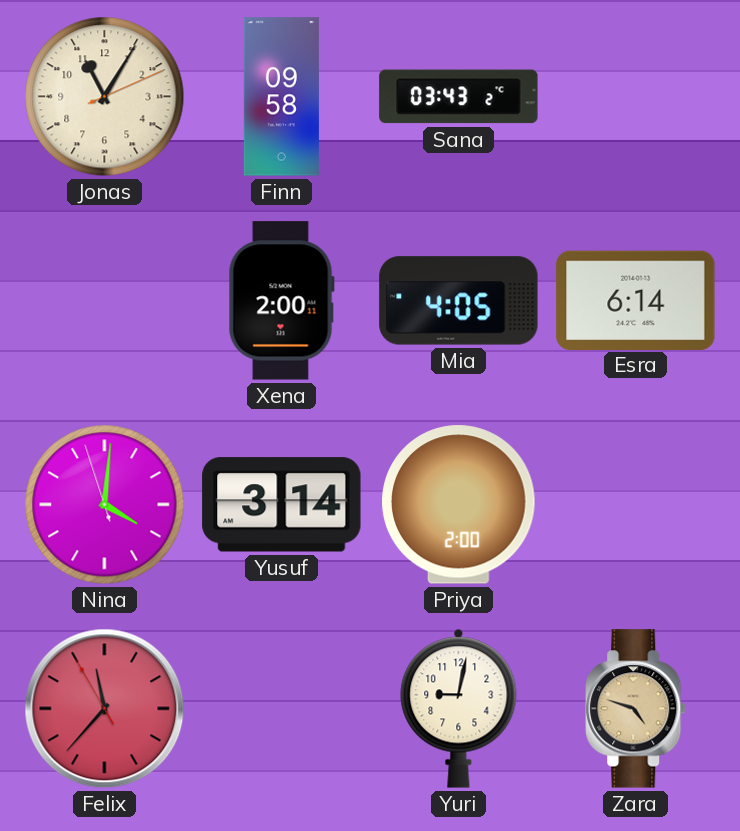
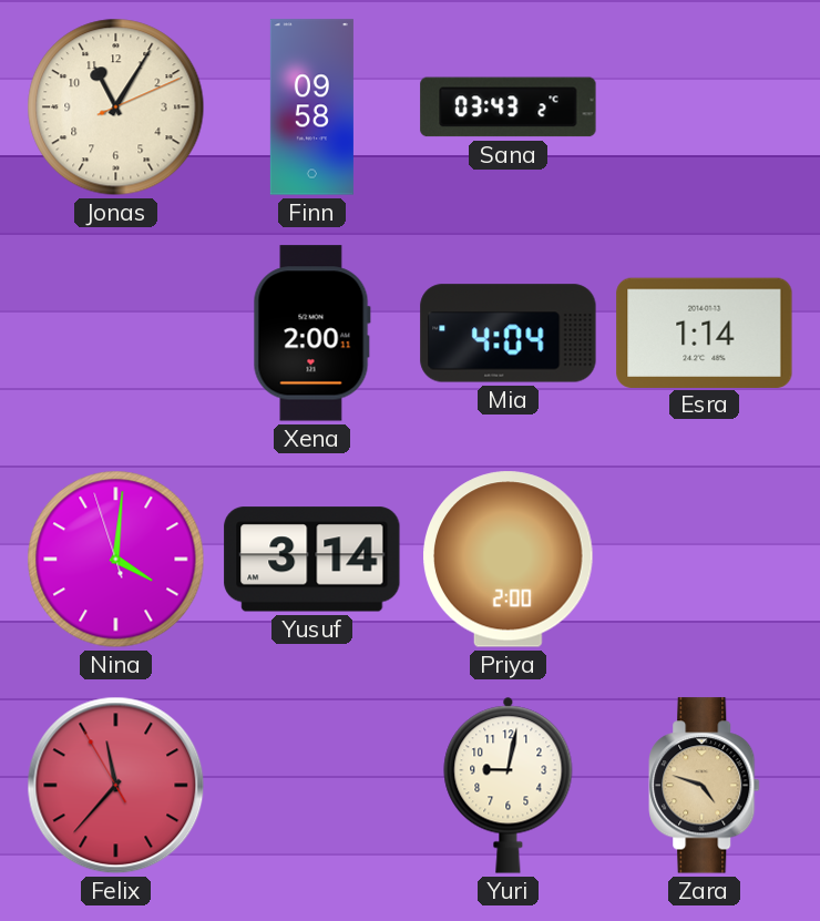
Mia: 4:05 -> 4:04
Esra: 6:14 -> 1:14
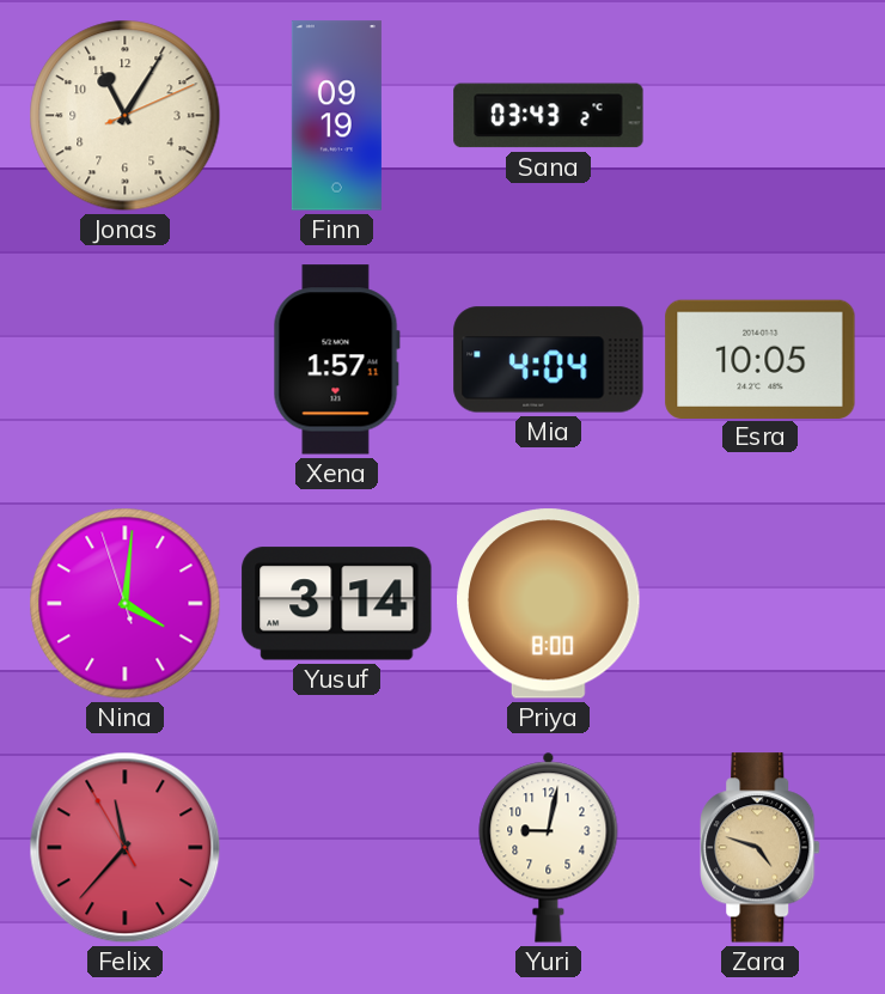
Finn: 09:58 -> 09:19
Xena: 2:00 -> 1:57
Esra: 1:14 -> 10:05
Priya: 2:00 -> 8:00
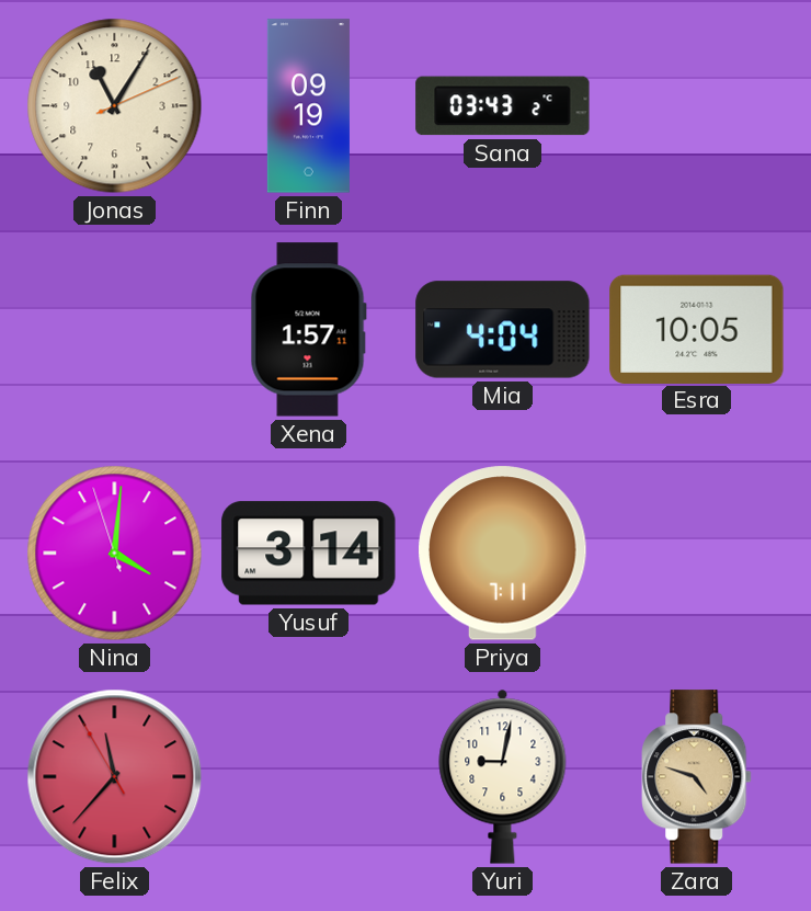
Priya: 8:00 -> 7:11
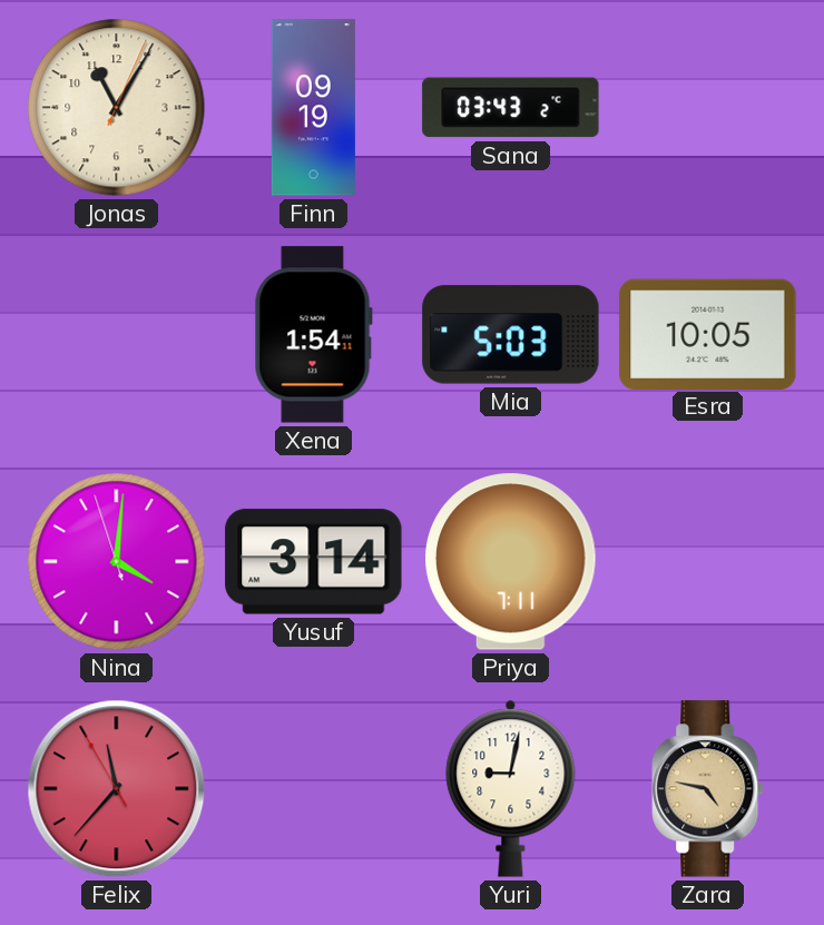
Jonas: 11:05:11 -> 11:05:04
Xena: 1:57 -> 1:54
Mia: 4:04 -> 5:03
Zara: 4:48 -> 4:47
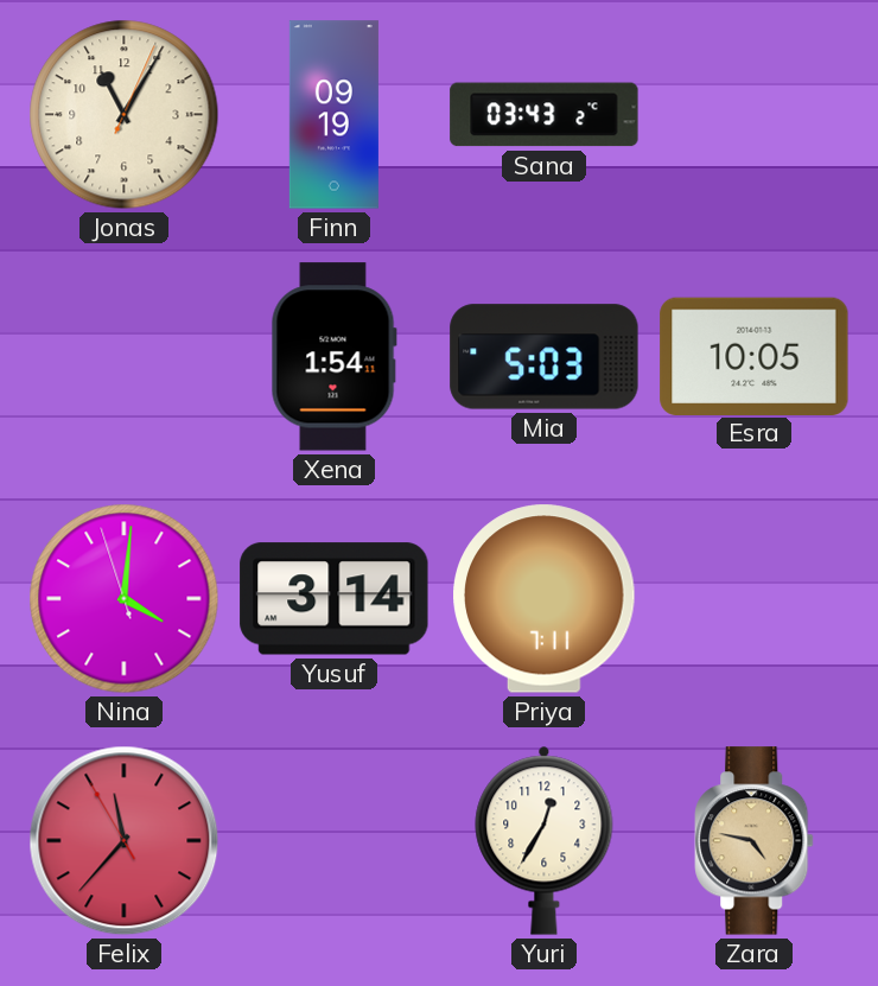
Yuri: 9:02 -> 12:35
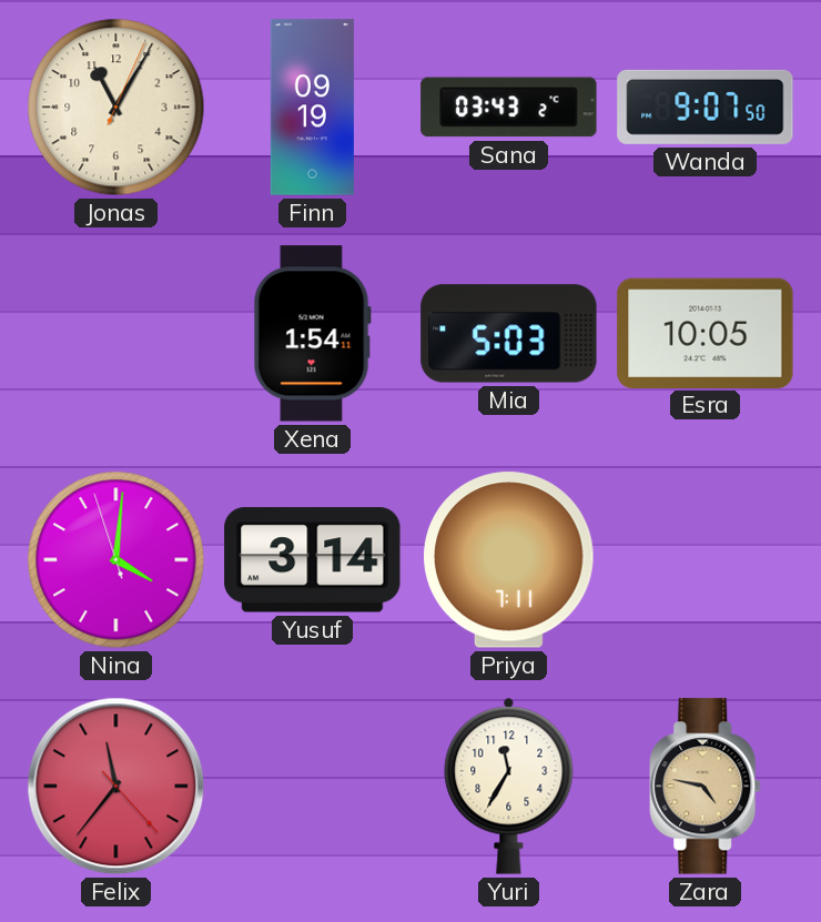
Wanda: none -> 9:07
Felix: 11:36:55 -> 11:36:23
Yuri: 12:35 -> 11:35
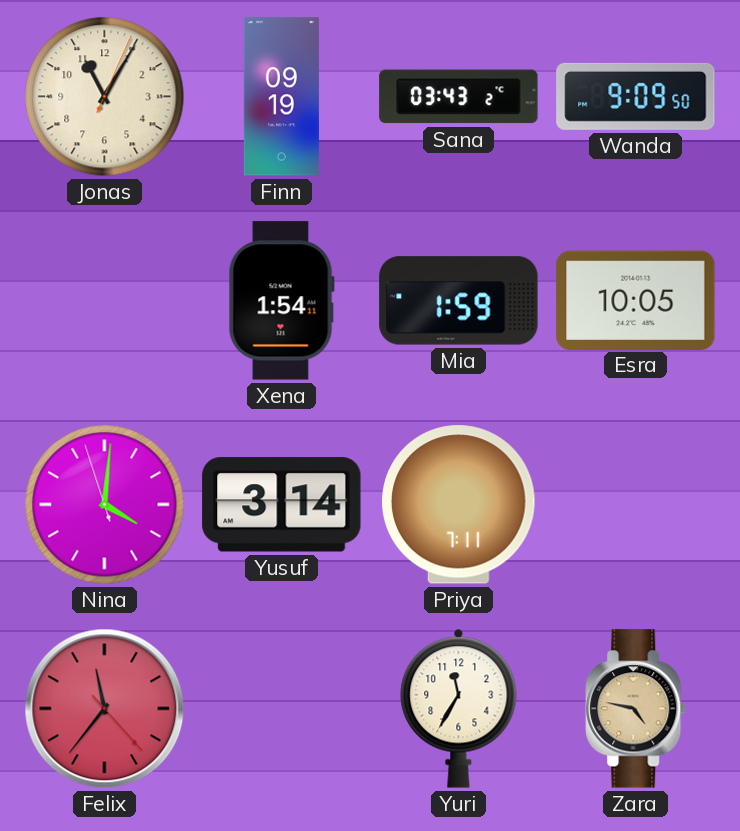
Wanda: 9:07 -> 9:09
Mia: 5:03 -> 1:59
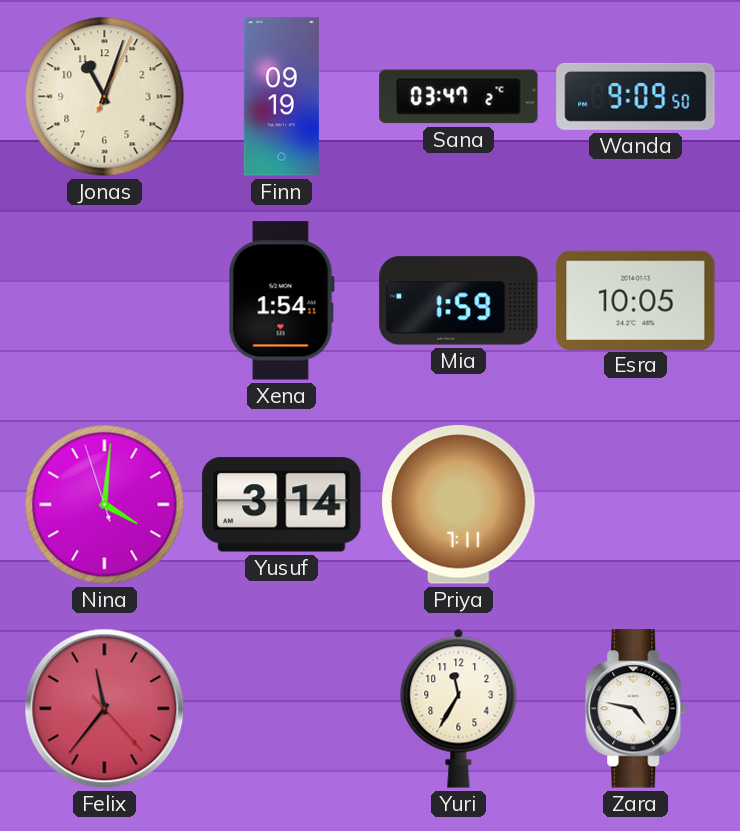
Jonas: 11:05 -> 11:03
Sana: 03:43 -> 03:47
Zara dial: champagne -> white
